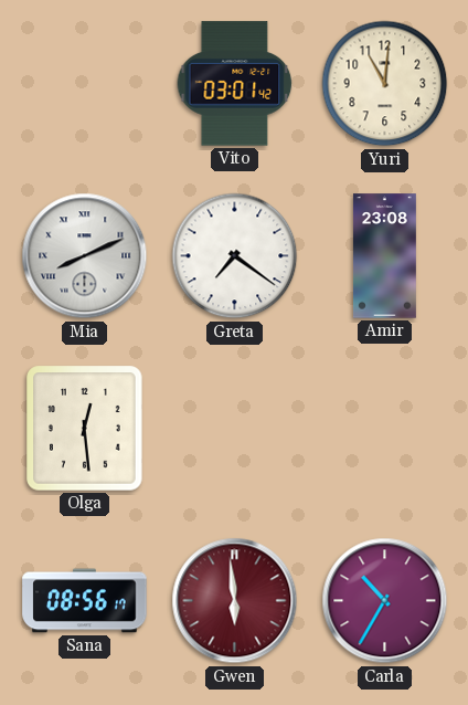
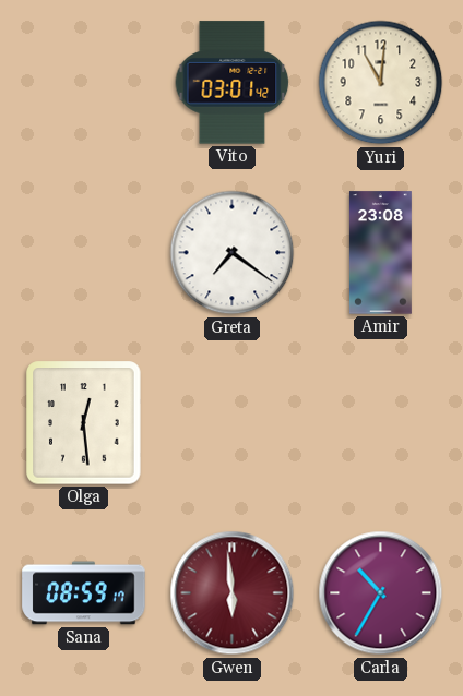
Mia: 8:11 -> none
Sana: 08:56 -> 08:59
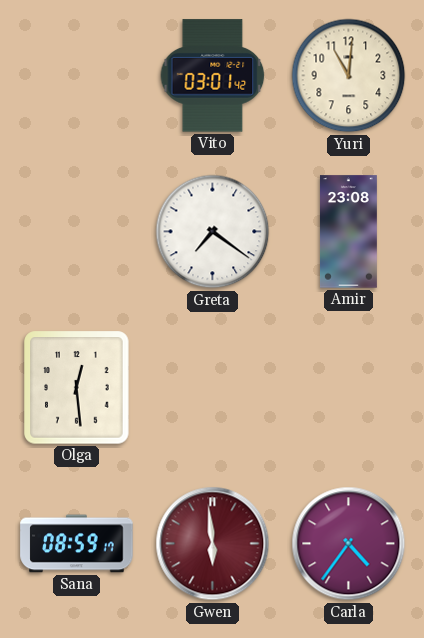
Carla: 10:35 -> 4:36
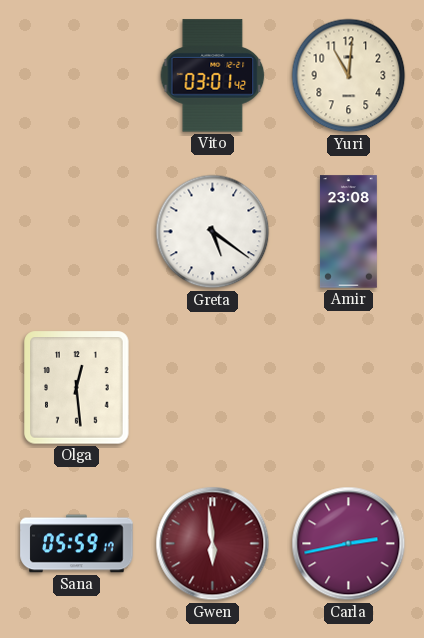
Greta: 7:21 -> 5:21
Sana: 08:59 -> 05:59
Carla: 4:36 -> 2:43
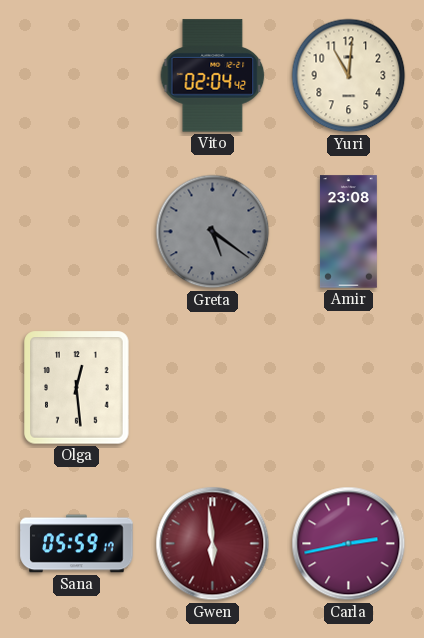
Vito: 03:01 -> 02:04
Greta dial: white -> grey
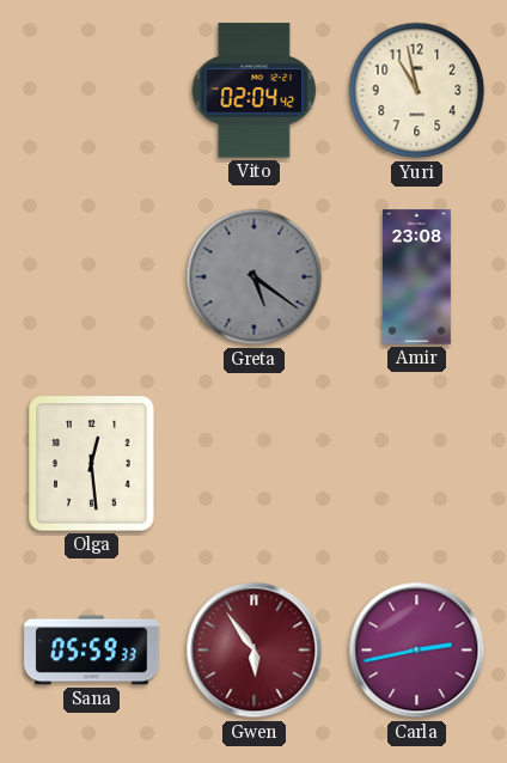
Yuri: 11:01 -> 10:58
Sana: 05:59:17 -> 05:59:33
Gwen: 5:59 -> 5:54
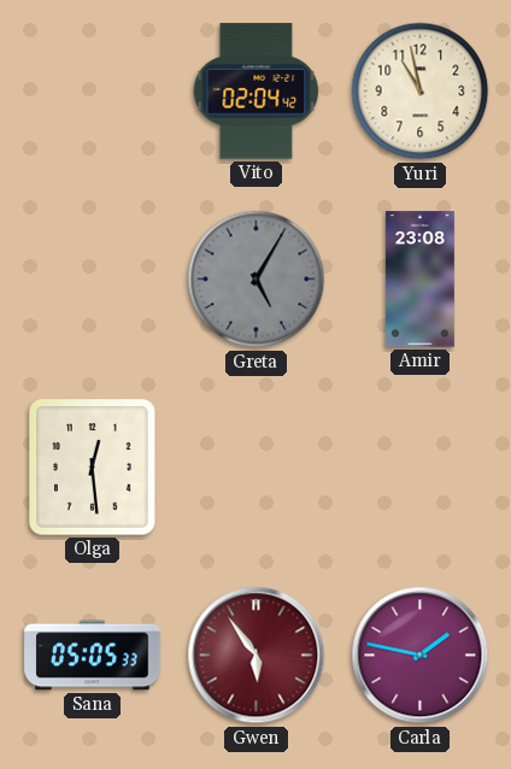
Greta: 5:21 -> 5:05
Sana: 05:59 -> 05:05
Carla: 2:43 -> 1:47
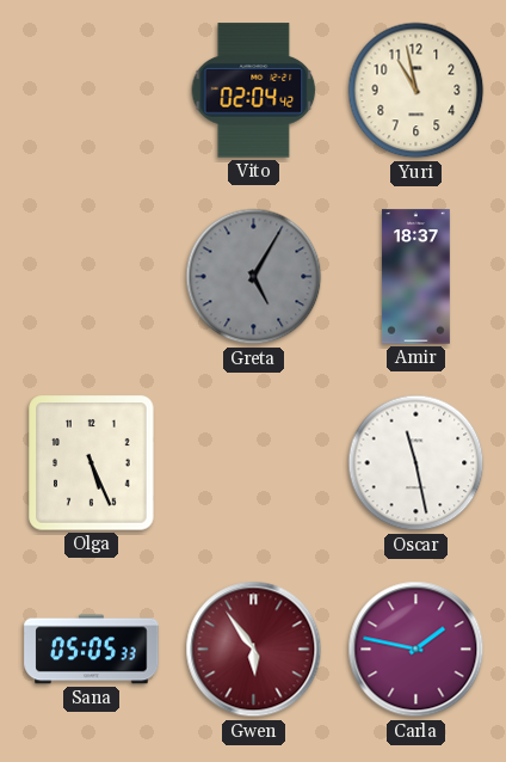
Amir: 23:08 -> 18:37
Olga: 12:29 -> 5:26
Oscar: none -> 11:28
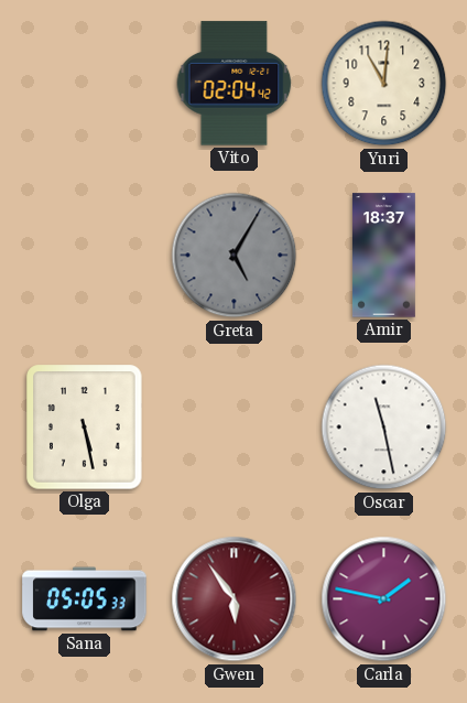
Yuri: 10:58 -> 11:01
Olga: 5:26 -> 5:28
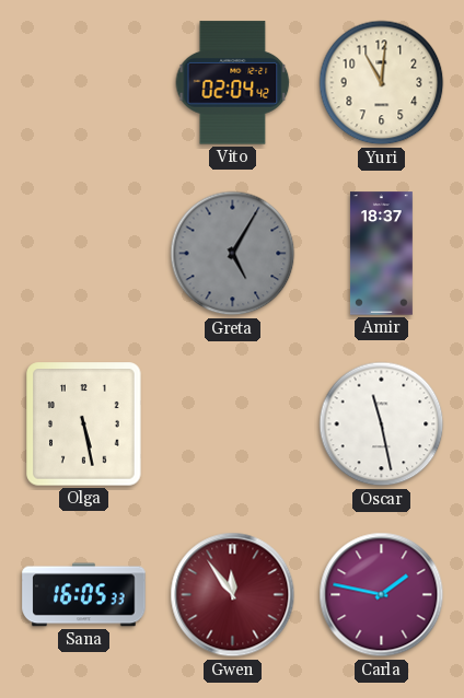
Sana: 05:05 -> 16:05
Gwen: 5:54 -> 11:54
